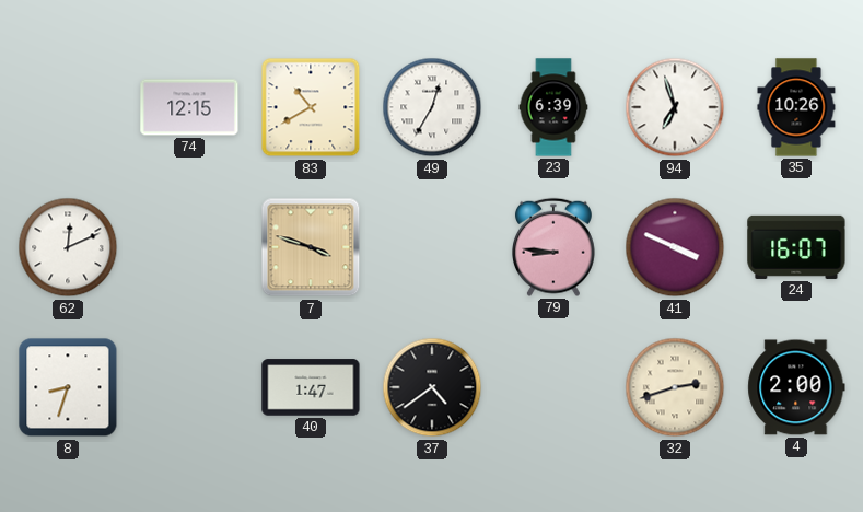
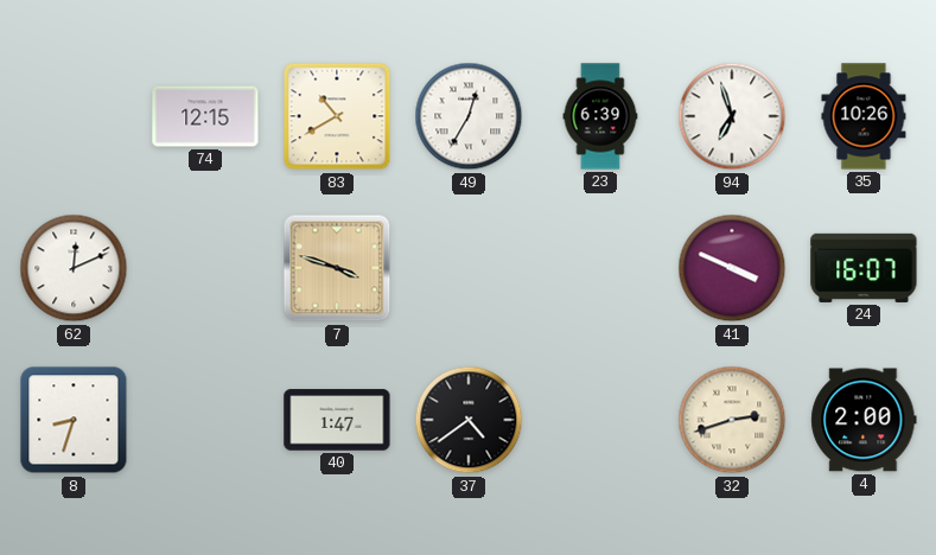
79: 8:46 -> none
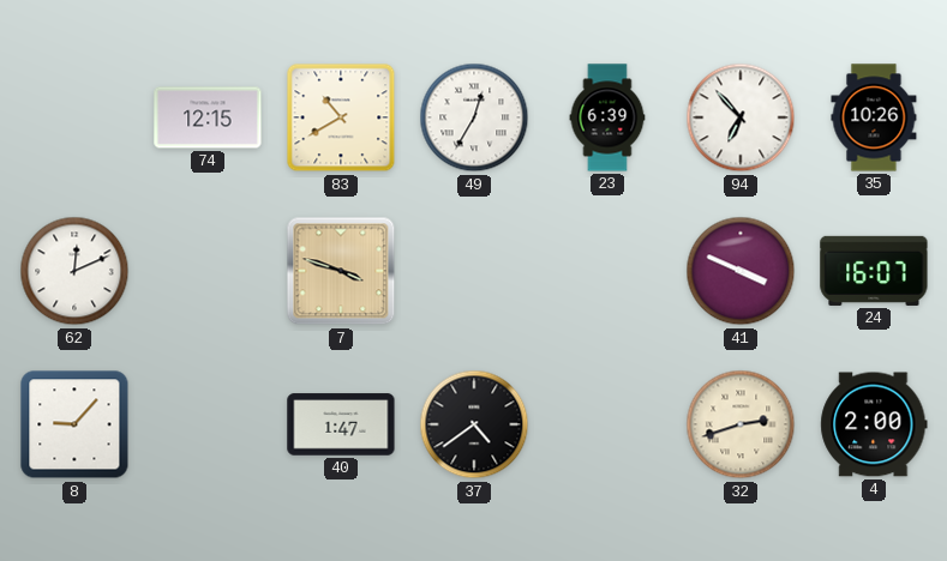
94: 6:57 -> 6:53
8: 8:33 -> 9:07
